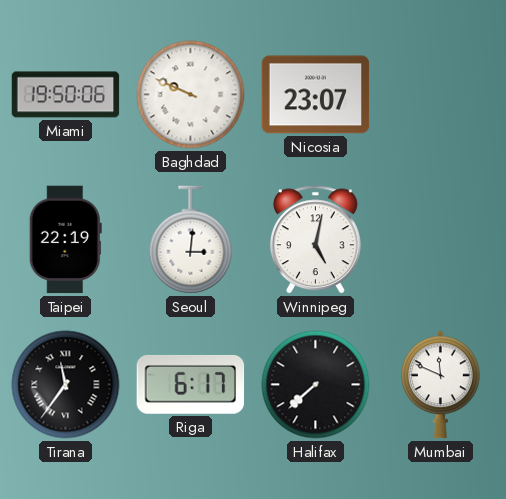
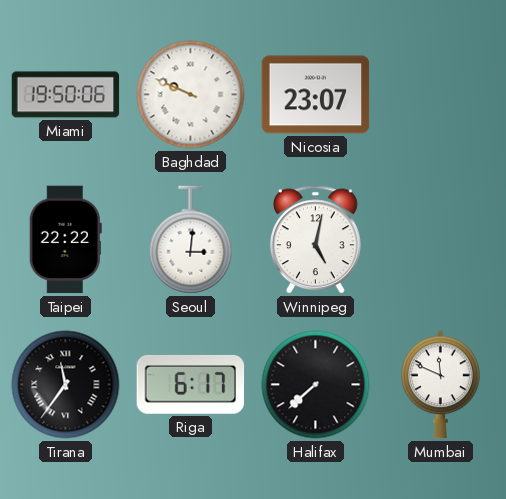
Taipei: 22:19 -> 22:22
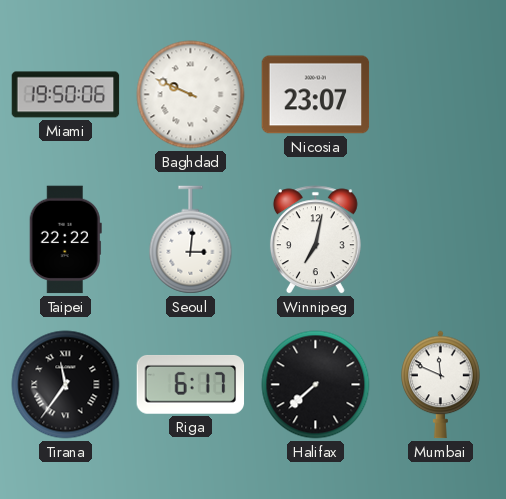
Winnipeg: 5:02 -> 7:02
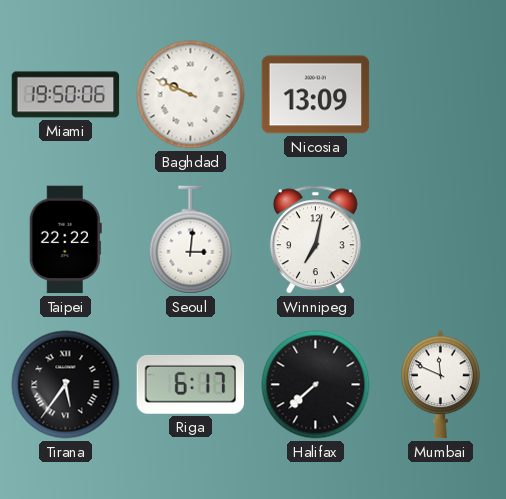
Nicosia: 23:07 -> 13:09
Tirana: 11:36 -> 5:36
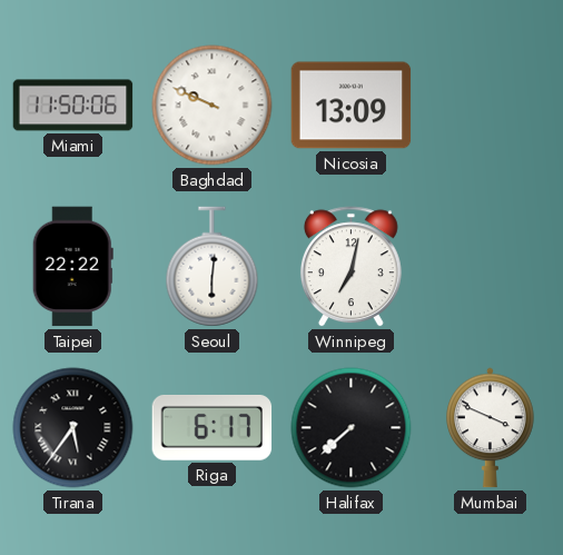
Miami: 19:50 -> 11:50
Seoul: 3:01 -> 6:01
Mumbai: 11:49 -> 3:49
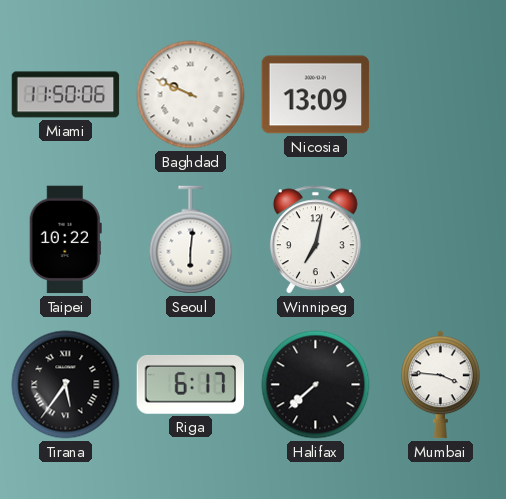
Taipei: 22:22 -> 10:22
Mumbai: 3:49 -> 3:46
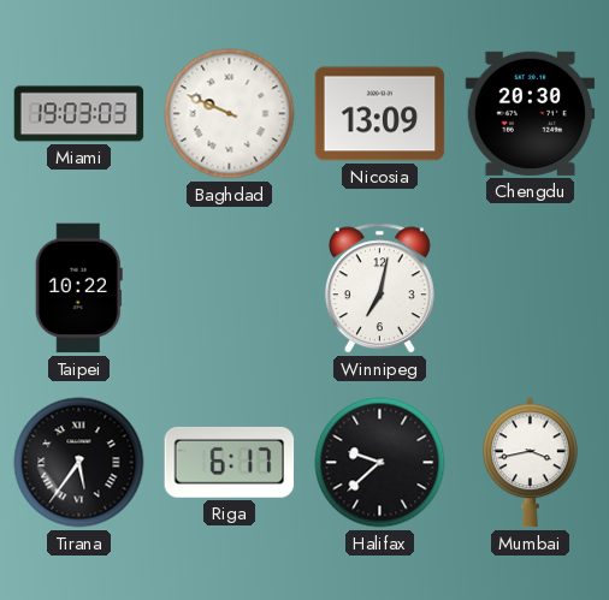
Miami: 11:50 -> 19:03
Chengdu: none -> 20:30
Seoul: 6:01 -> none
Halifax: 7:38 -> 9:38
Mumbai: 3:46 -> 3:43
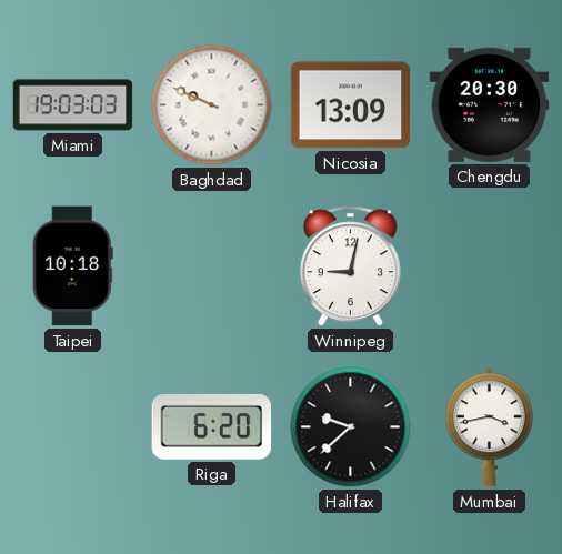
Taipei: 10:22 -> 10:18
Winnipeg: 7:02 -> 9:02
Tirana: 5:36 -> none
Riga: 6:17 -> 6:20
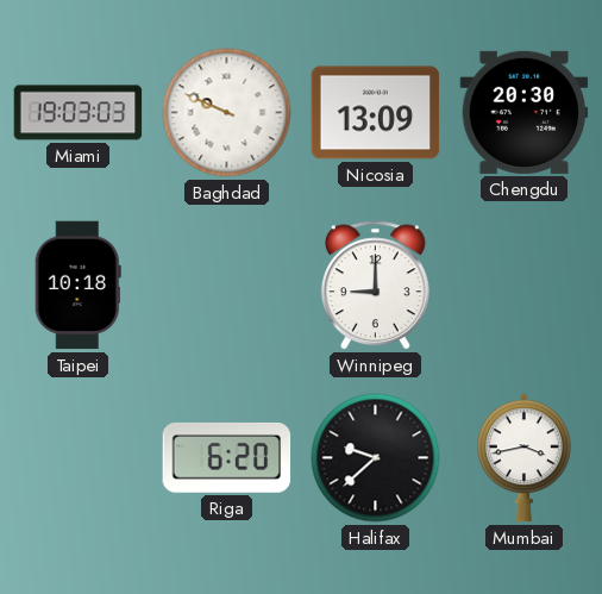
Winnipeg: 9:02 -> 9:00
